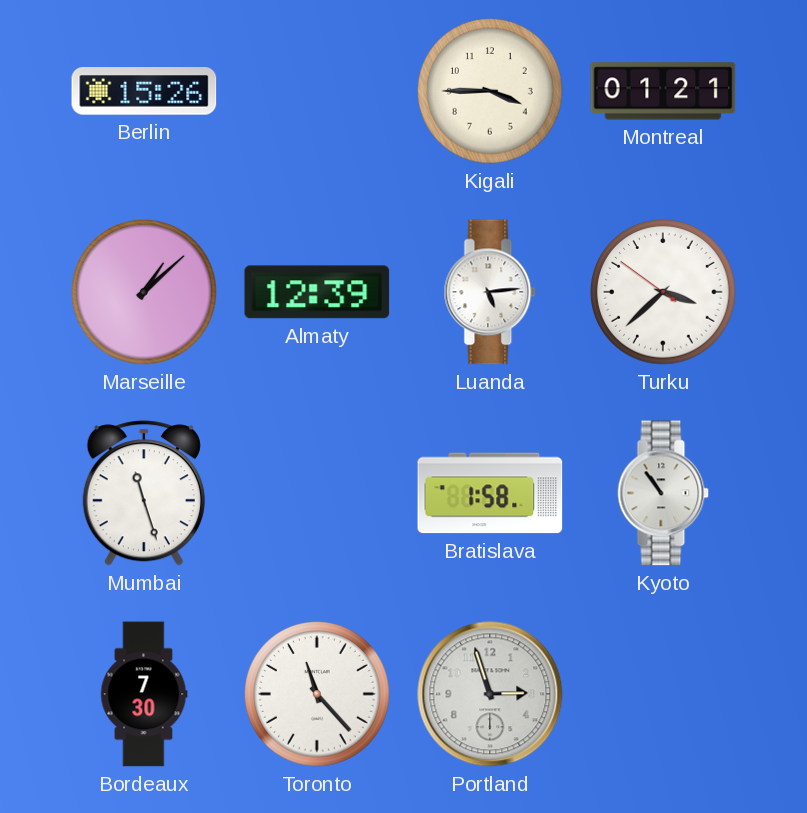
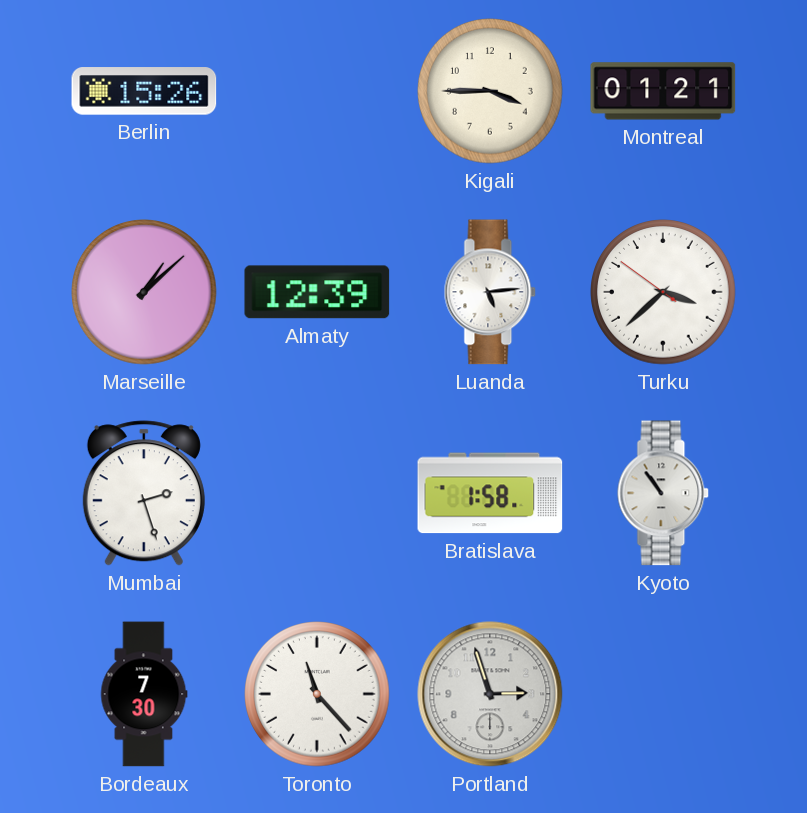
Mumbai: 11:27 -> 2:27
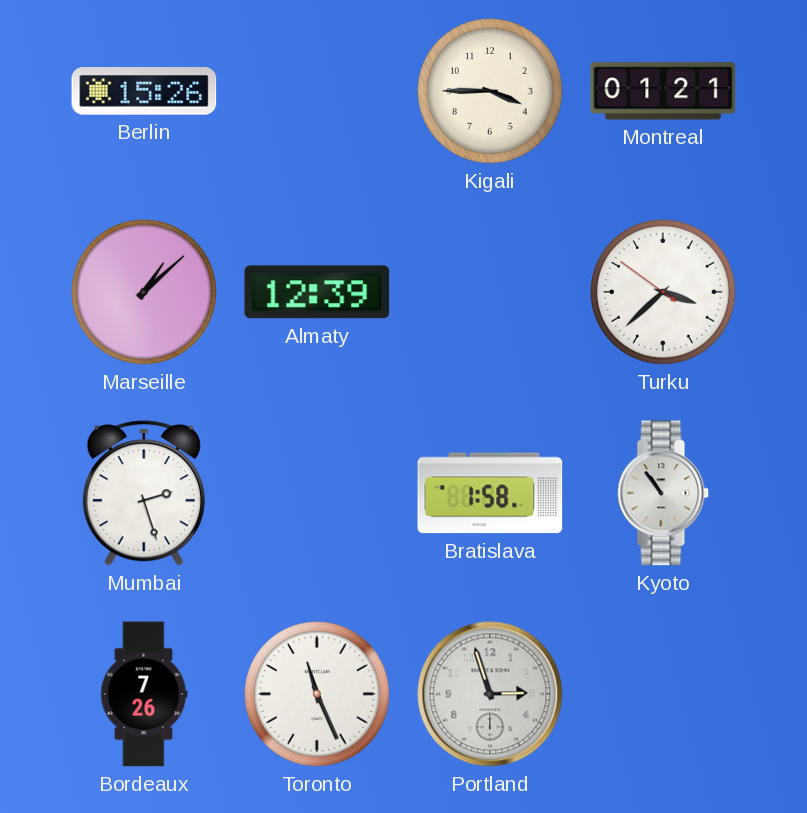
Luanda: 5:14 -> none
Bordeaux: 7:30 -> 7:26
Toronto: 11:23 -> 11:26
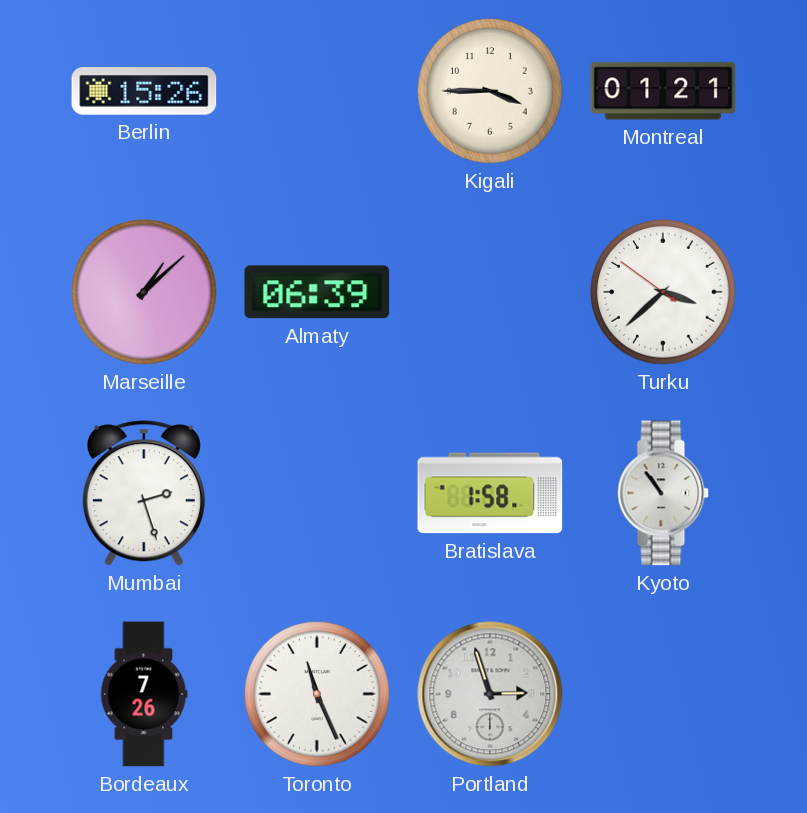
Almaty: 12:39 -> 06:39
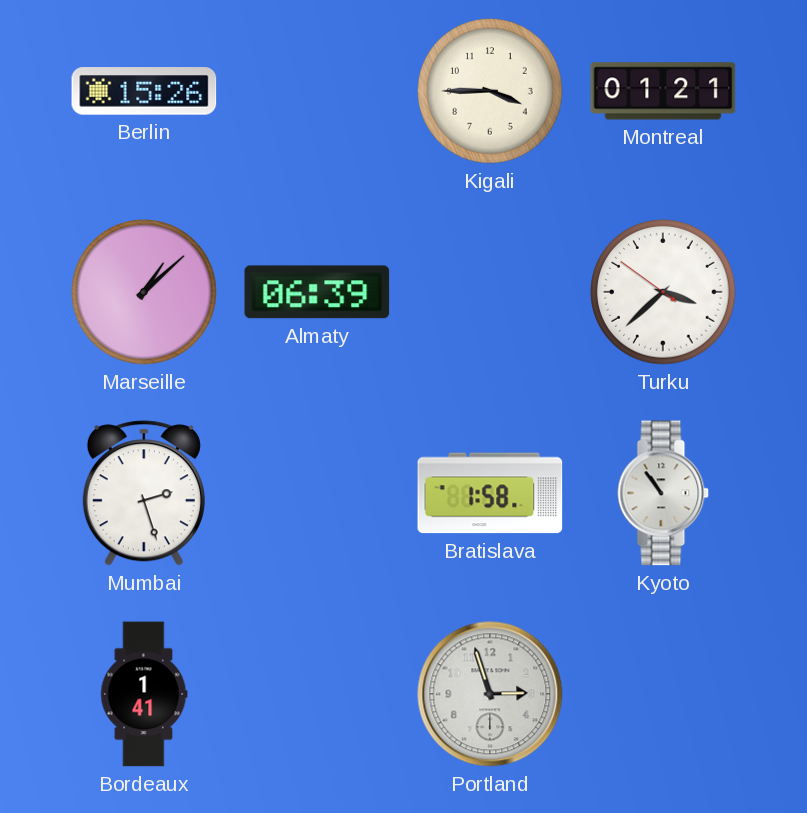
Bordeaux: 7:26 -> 1:41
Toronto: 11:26 -> none
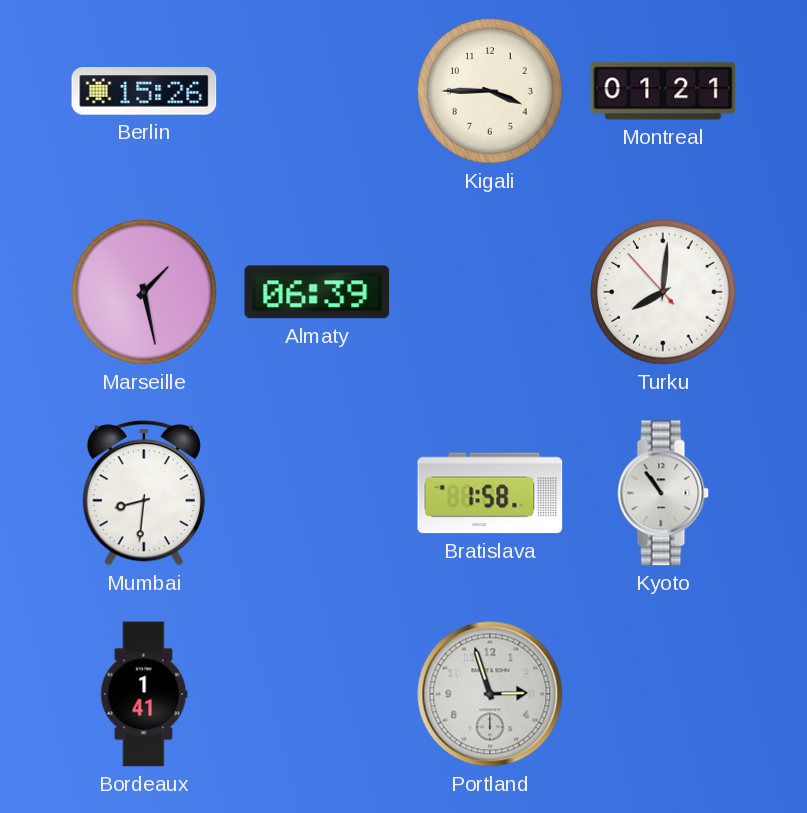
Marseille: 1:08 -> 1:28
Turku: 3:37 -> 8:00
Mumbai: 2:27 -> 8:31
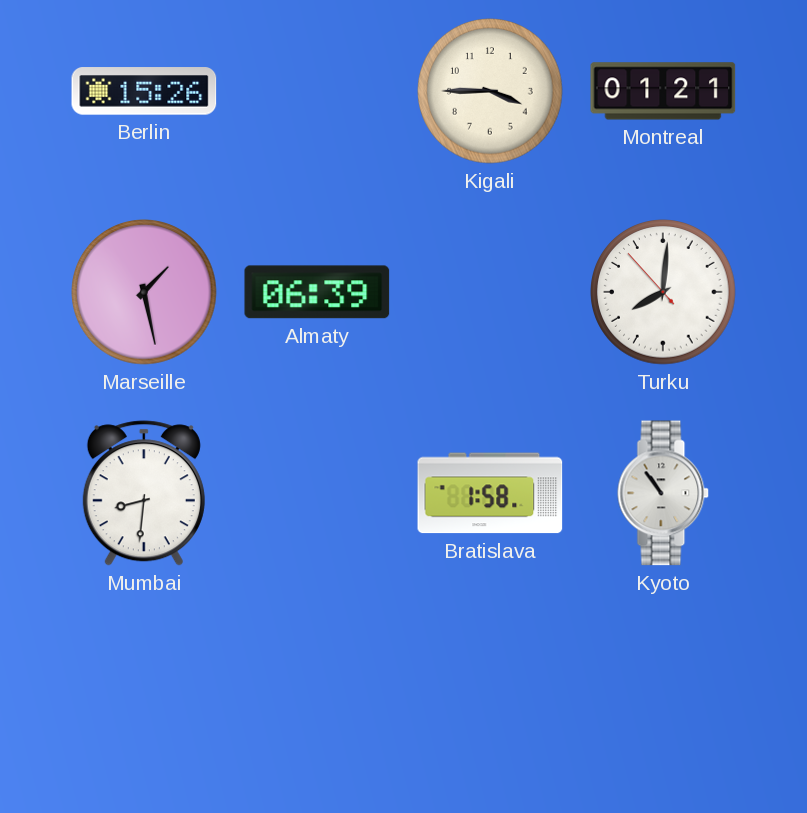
Bordeaux: 1:41 -> none
Portland: 2:57 -> none
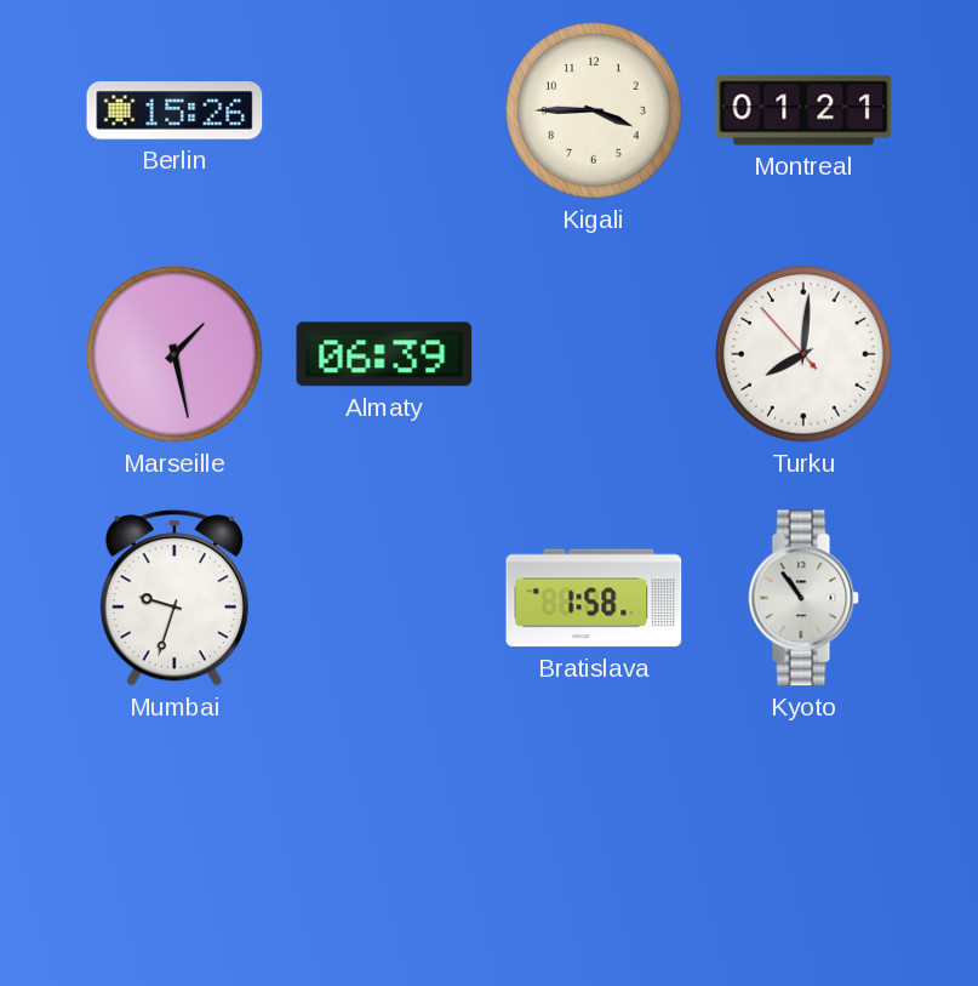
Mumbai: 8:31 -> 9:33
